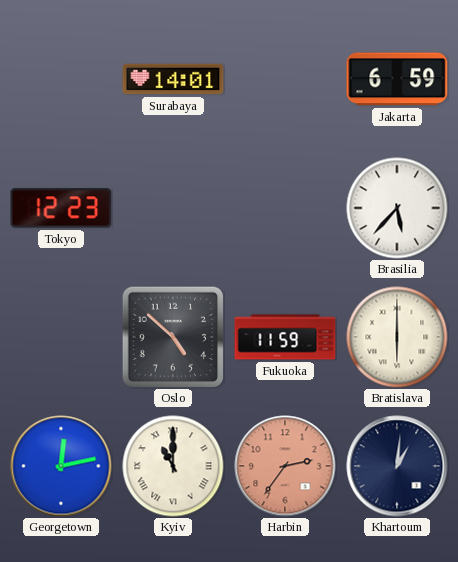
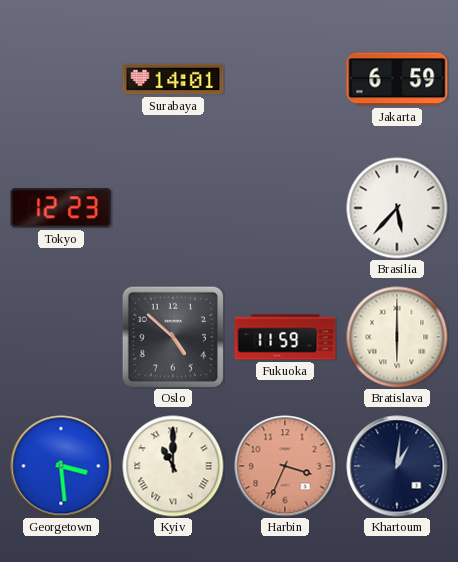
Georgetown: 12:13 -> 3:29
Harbin: 2:36 -> 3:34
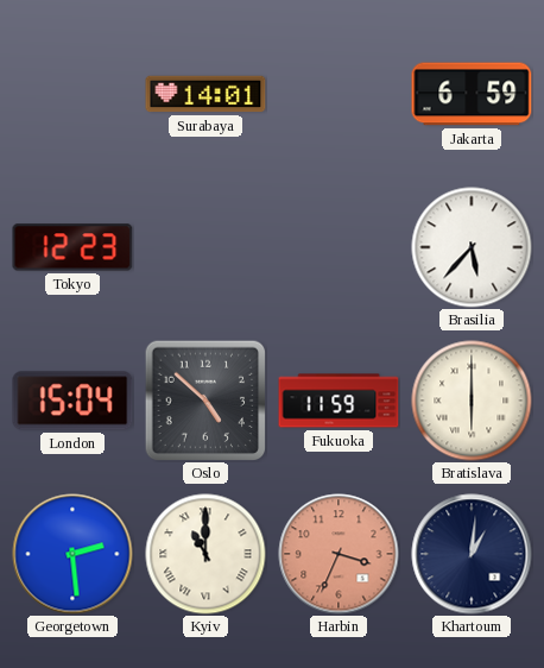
London: none -> 15:04
Georgetown: 3:29 -> 2:29
